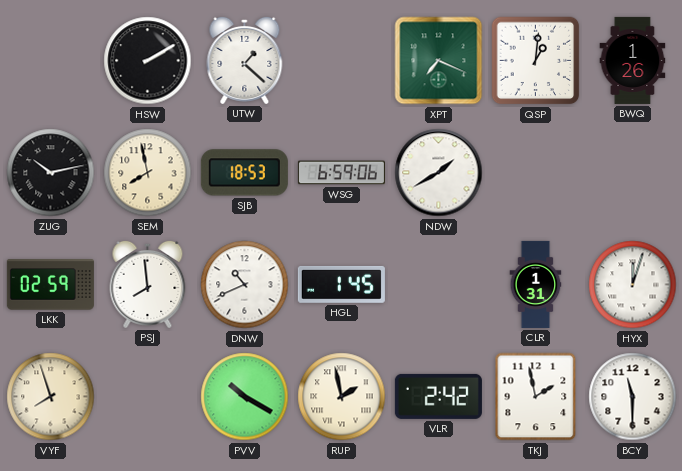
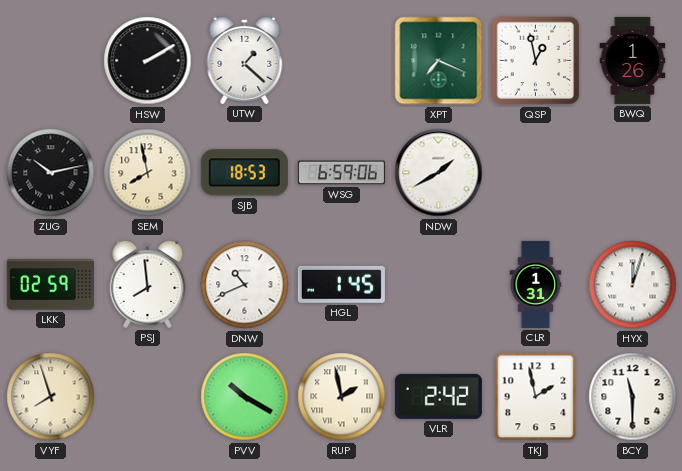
QSP: 1:01 -> 12:58
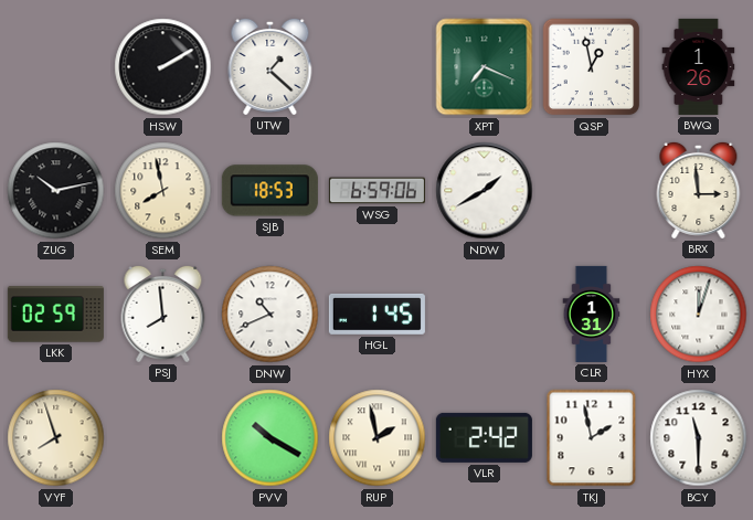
BRX: none -> 2:59
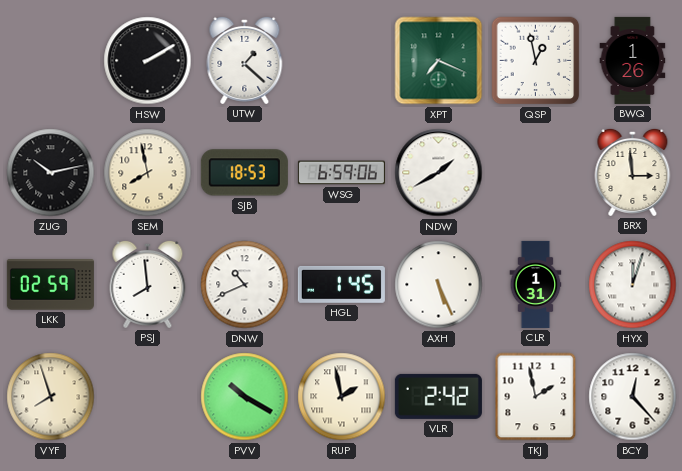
AXH: none -> 5:26
BCY: 11:30 -> 12:23
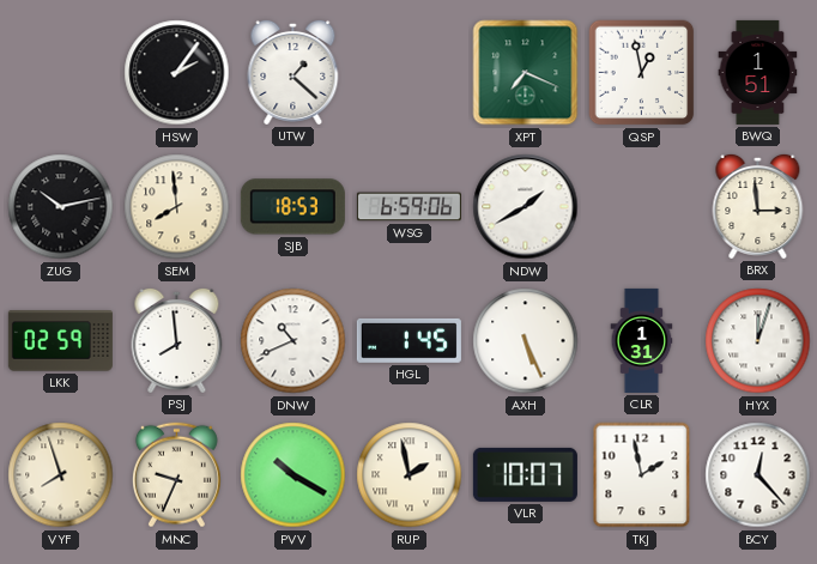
HSW: 2:10 -> 2:06
BWQ: 1:26 -> 1:51
SEM: 7:58 -> 7:59
MNC: none -> 9:34
VLR: 2:42 -> 10:07
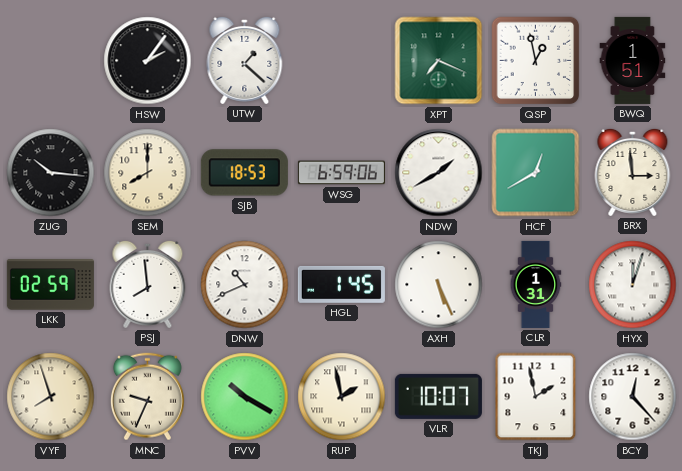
ZUG: 10:13 -> 10:16
SEM: 7:59 -> 8:00
HCF: none -> 12:40
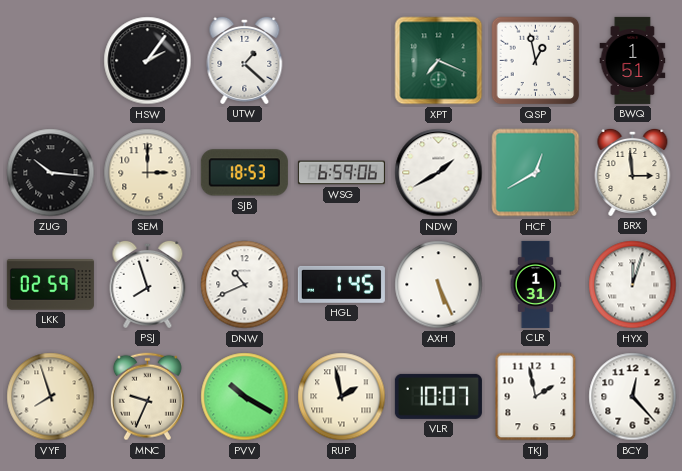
SEM: 8:00 -> 3:00
PSJ: 7:59 -> 7:57
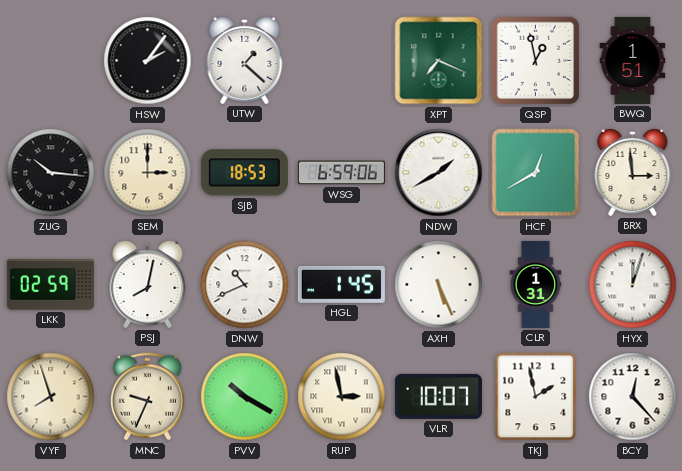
PSJ: 7:57 -> 8:02
RUP: 1:58 -> 2:58
